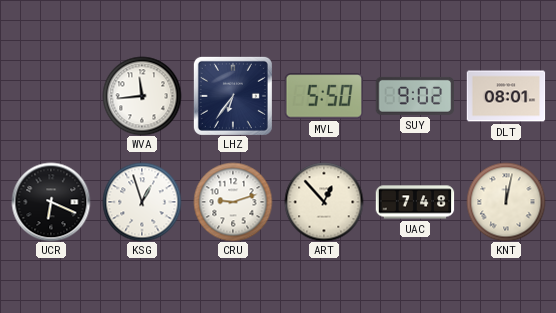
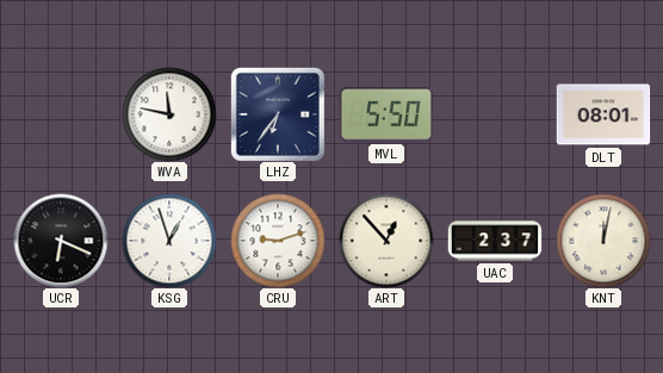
WVA: 11:44 -> 11:47
SUY: 9:02 -> none
UAC: 7:48 -> 2:37
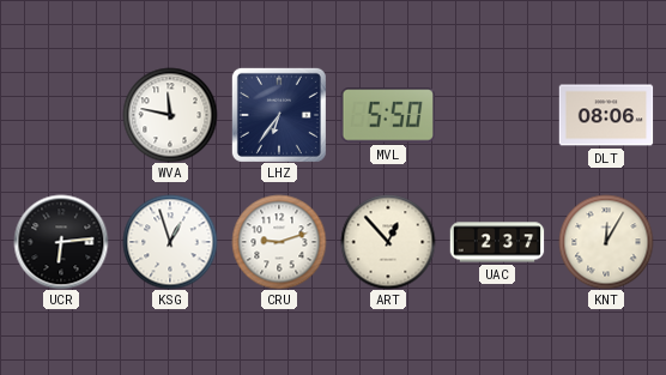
DLT: 08:01 -> 08:06
UCR: 6:19 -> 6:14
KNT: 12:02 -> 12:05
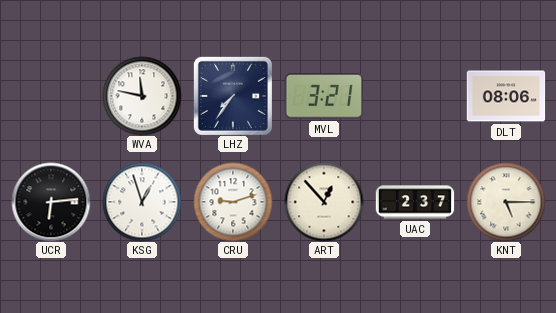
LHZ: 6:36 -> 7:36
MVL: 5:50 -> 3:21
KNT: 12:05 -> 5:15
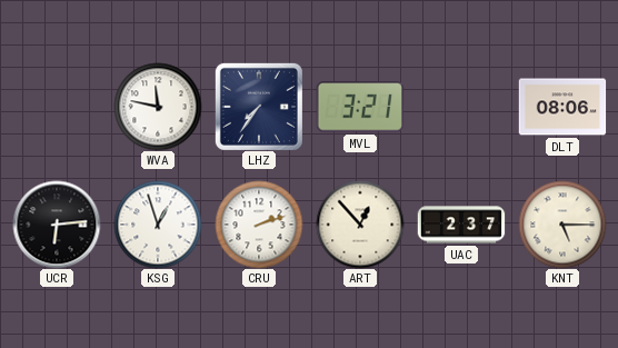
CRU: 9:12 -> 2:12
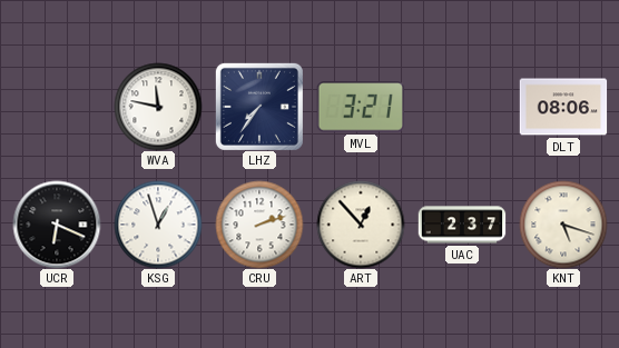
UCR: 6:14 -> 6:19
KNT: 5:15 -> 5:18
